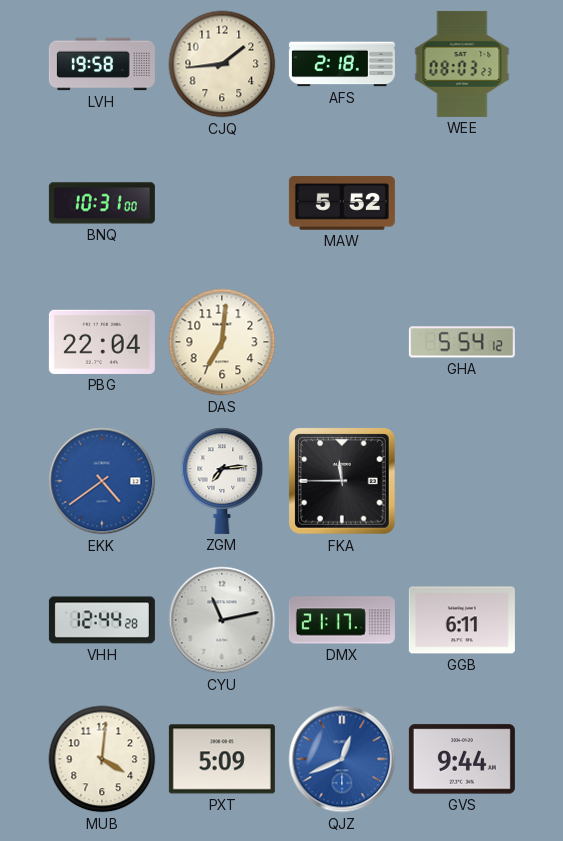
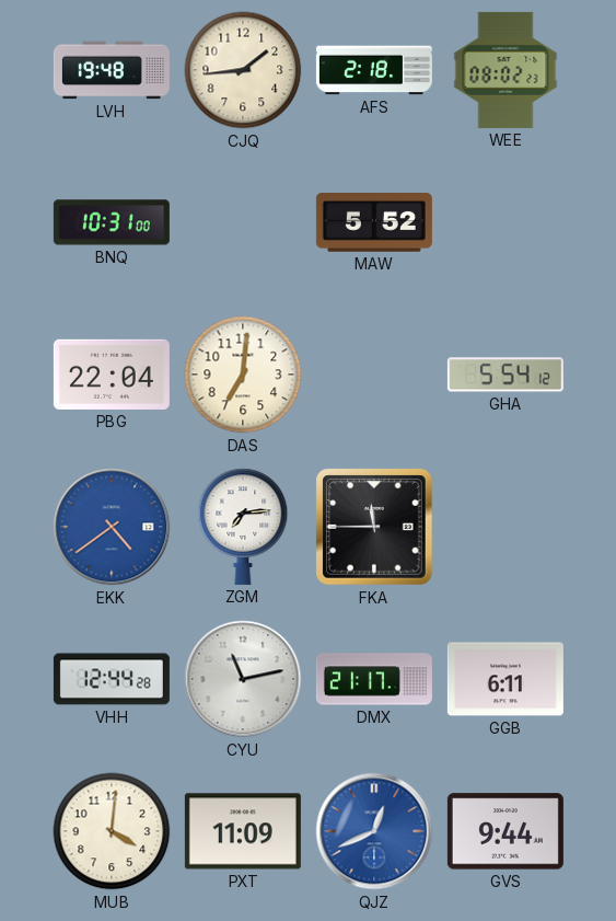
LVH: 19:58 -> 19:48
WEE: 08:03 -> 08:02
PXT: 5:09 -> 11:09
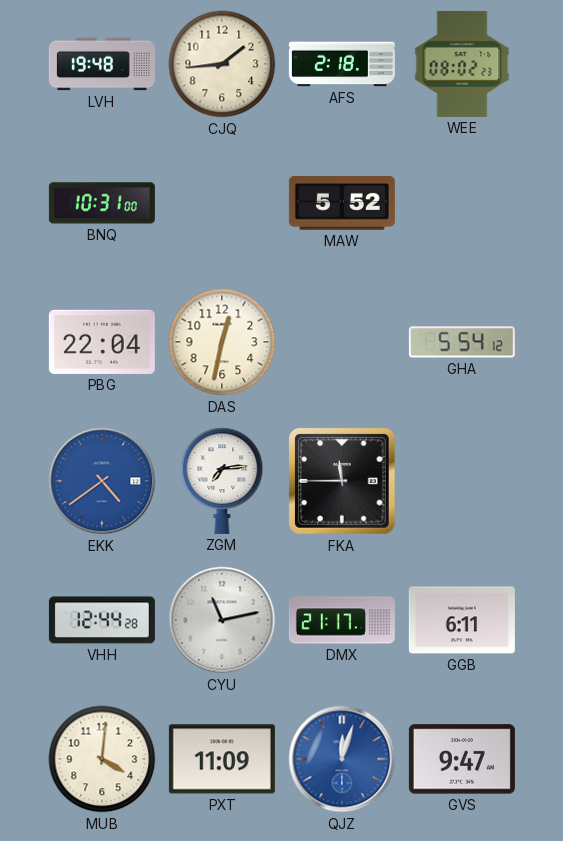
DAS: 7:01 -> 12:32
QJZ: 12:41 -> 12:03
GVS: 9:44 -> 9:47
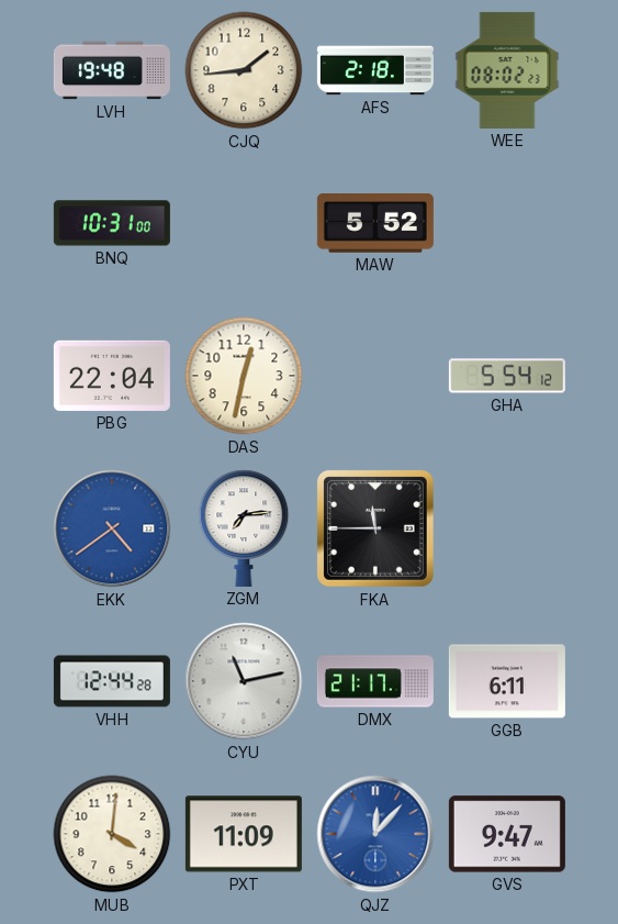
QJZ: 12:03 -> 12:07
